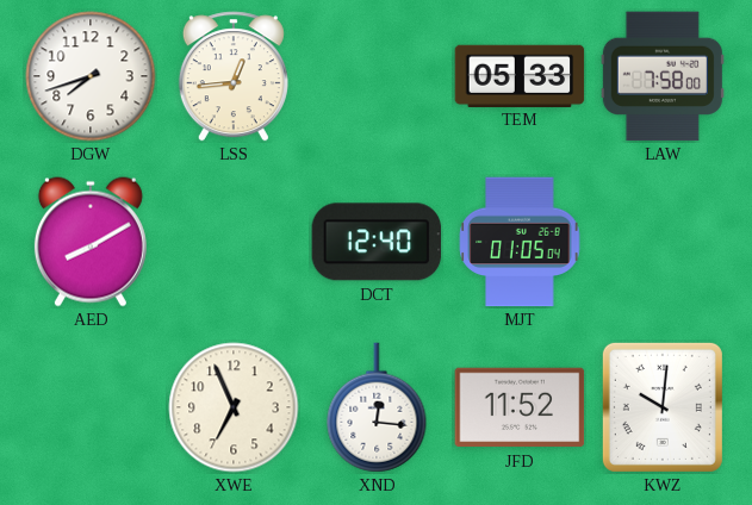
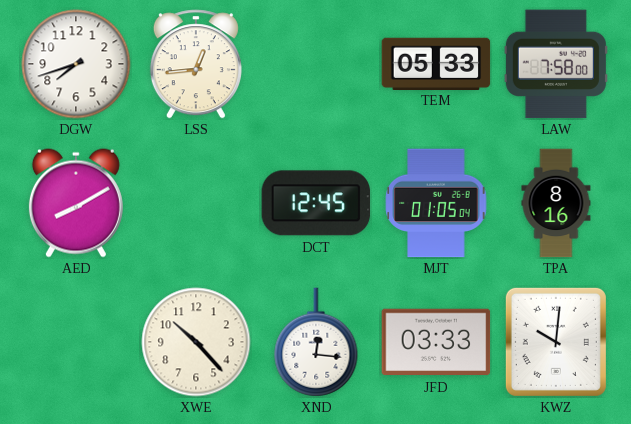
DCT: 12:40 -> 12:45
TPA: none -> 8:16
XWE: 6:56 -> 10:23
JFD: 11:52 -> 03:33
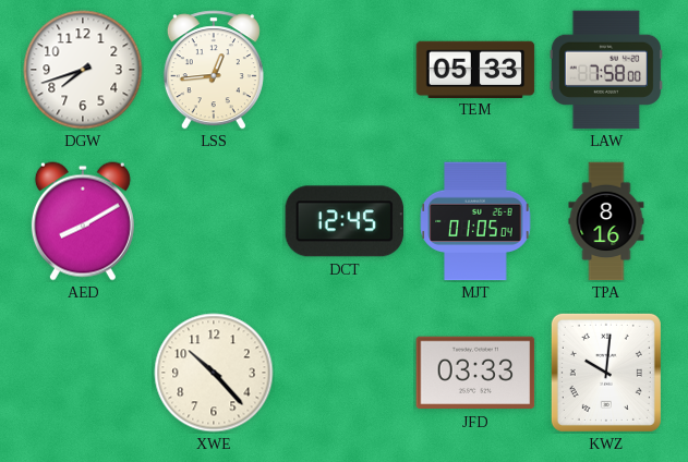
XND: 12:16 -> none
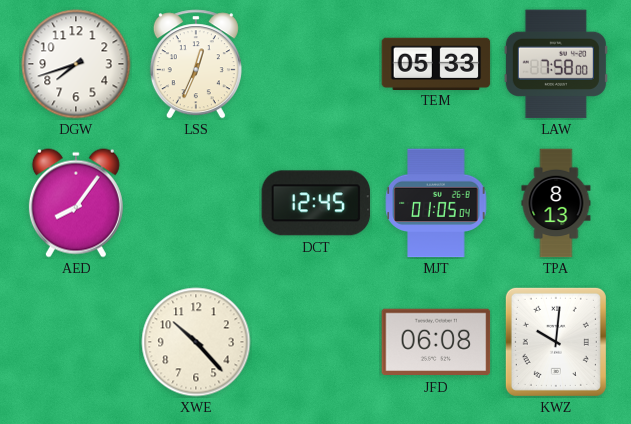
LSS: 12:44 -> 12:34
AED: 8:10 -> 8:06
TPA: 8:16 -> 8:13
JFD: 03:33 -> 06:08
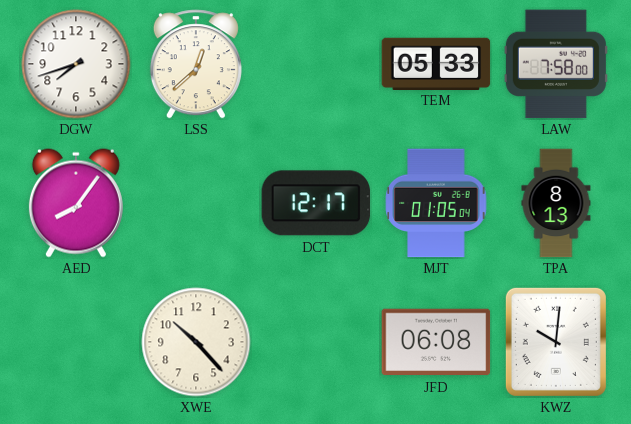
LSS: 12:34 -> 12:38
DCT: 12:45 -> 12:17
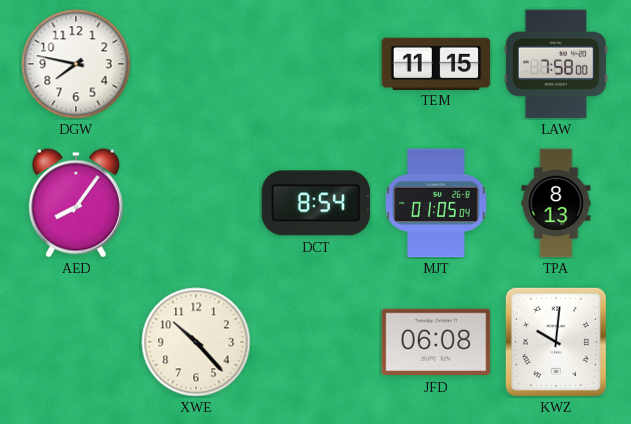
DGW: 7:42 -> 7:47
LSS: 12:38 -> none
TEM: 05:33 -> 11:15
DCT: 12:17 -> 8:54
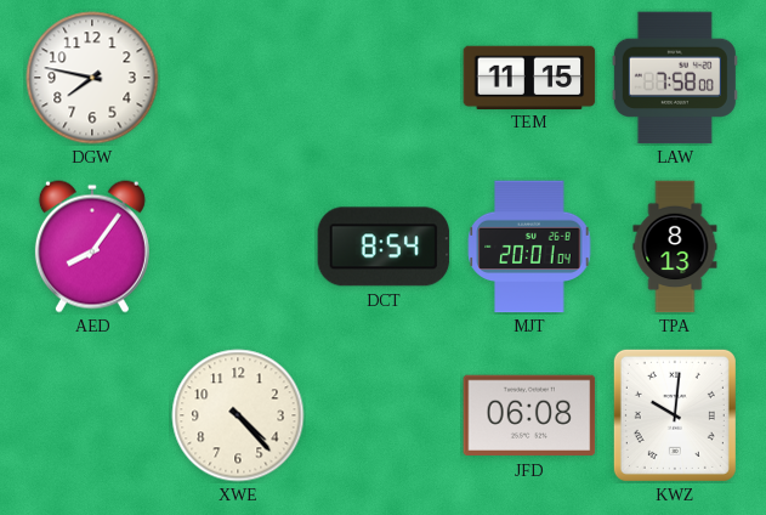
MJT: 01:05 -> 20:01
XWE: 10:23 -> 4:23
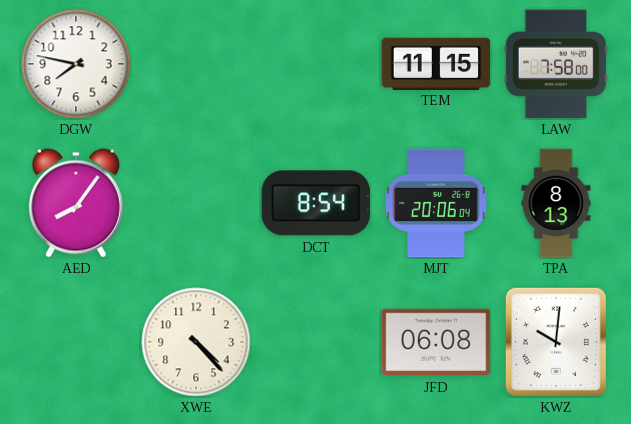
MJT: 20:01 -> 20:06
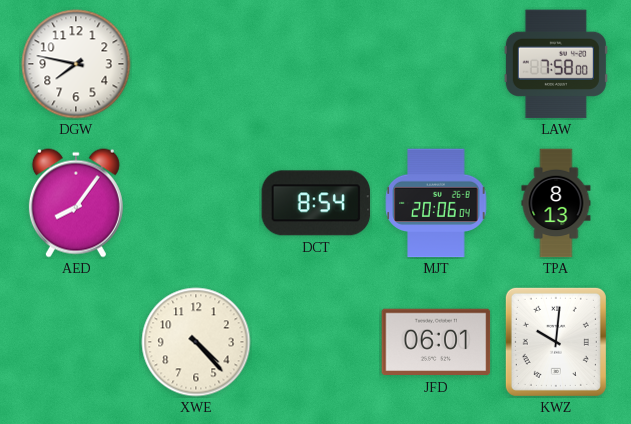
TEM: 11:15 -> none
JFD: 06:08 -> 06:01
